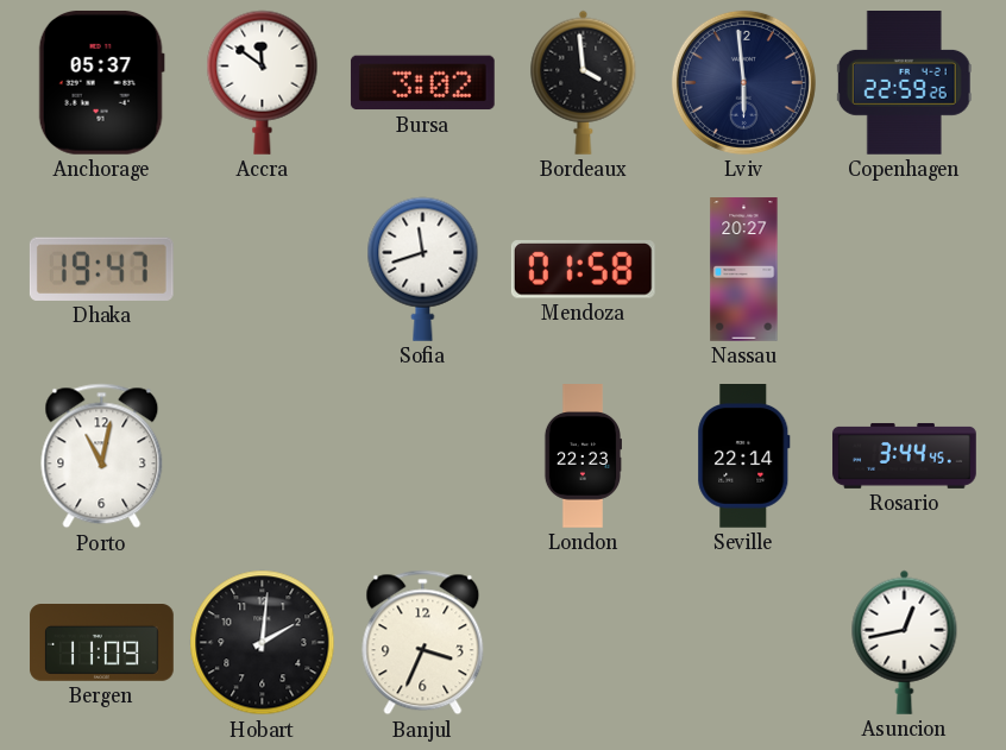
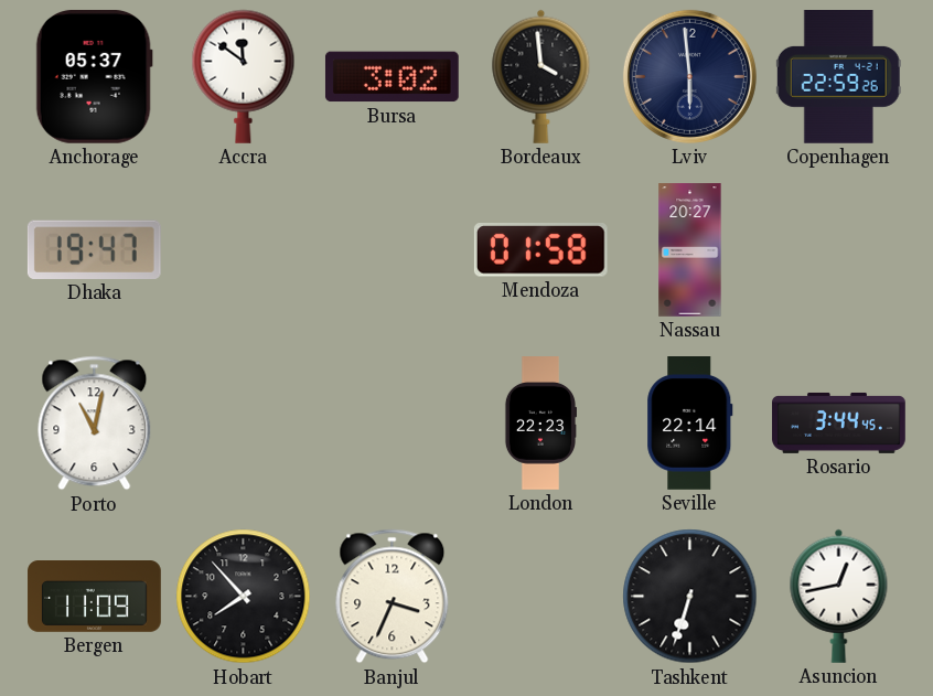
Sofia: 11:42 -> none
Hobart: 2:01 -> 7:53
Tashkent: none -> 6:33
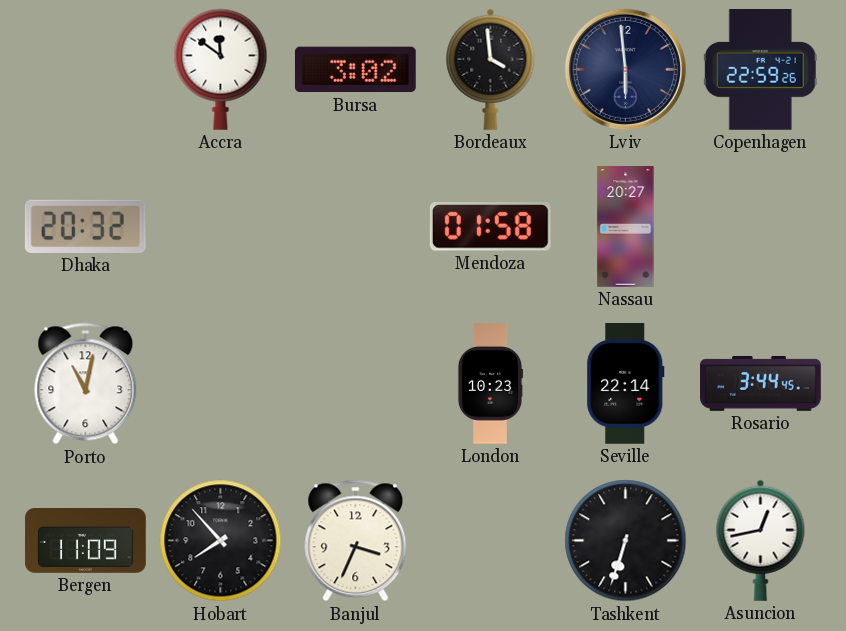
Anchorage: 05:37 -> none
Dhaka: 19:47 -> 20:32
London: 22:23 -> 10:23
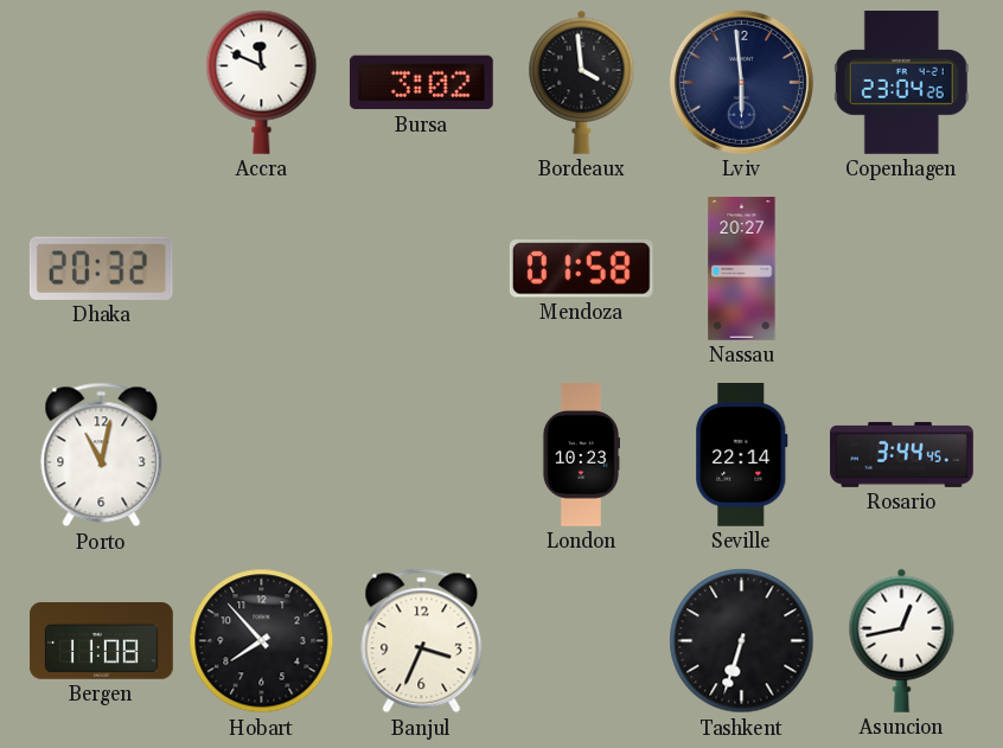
Accra: 11:51 -> 11:49
Copenhagen: 22:59 -> 23:04
Bergen: 11:09 -> 11:08
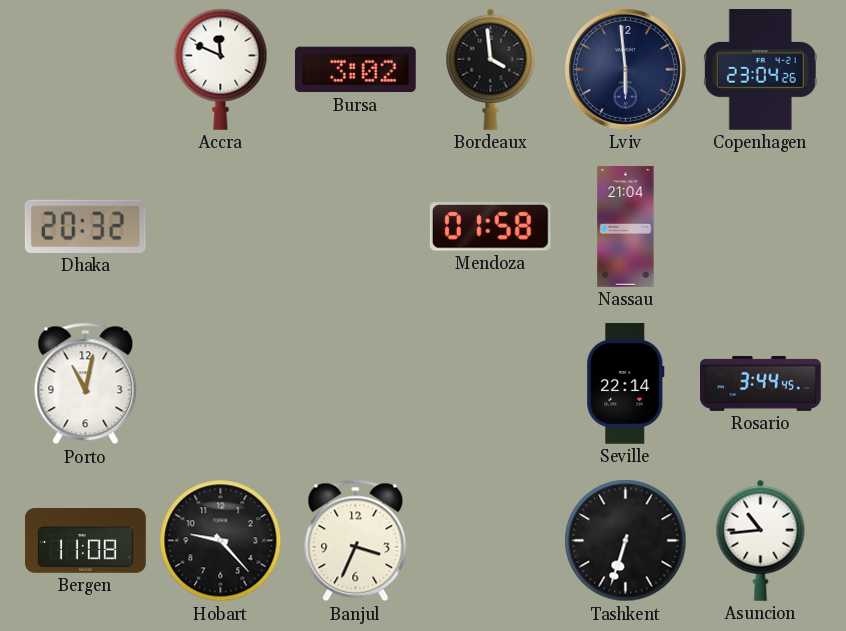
Nassau: 20:27 -> 21:04
London: 10:23 -> none
Hobart: 7:53 -> 9:23
Asuncion: 12:43 -> 10:44
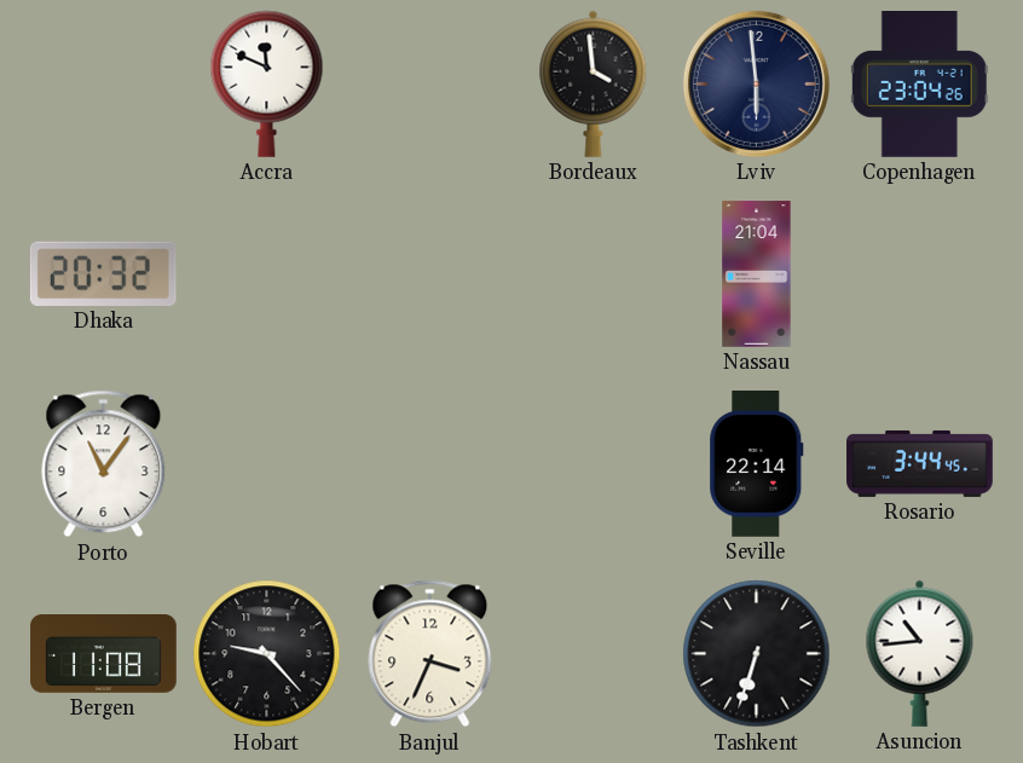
Bursa: 3:02 -> none
Mendoza: 01:58 -> none
Porto: 11:02 -> 11:06
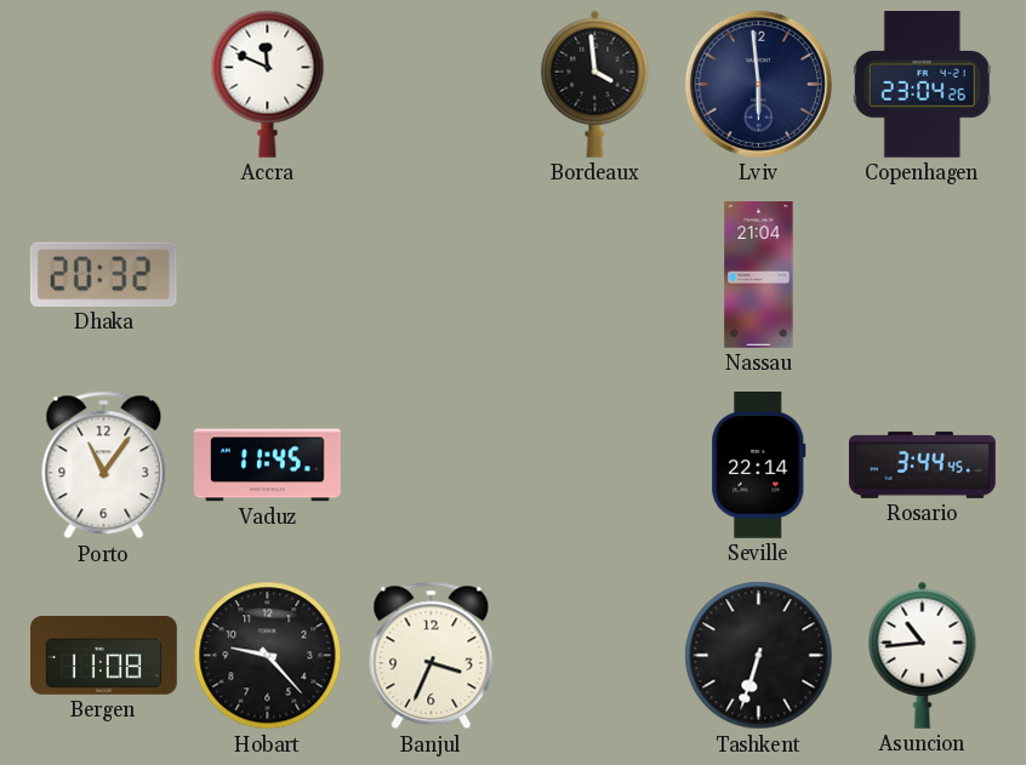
Vaduz: none -> 11:45
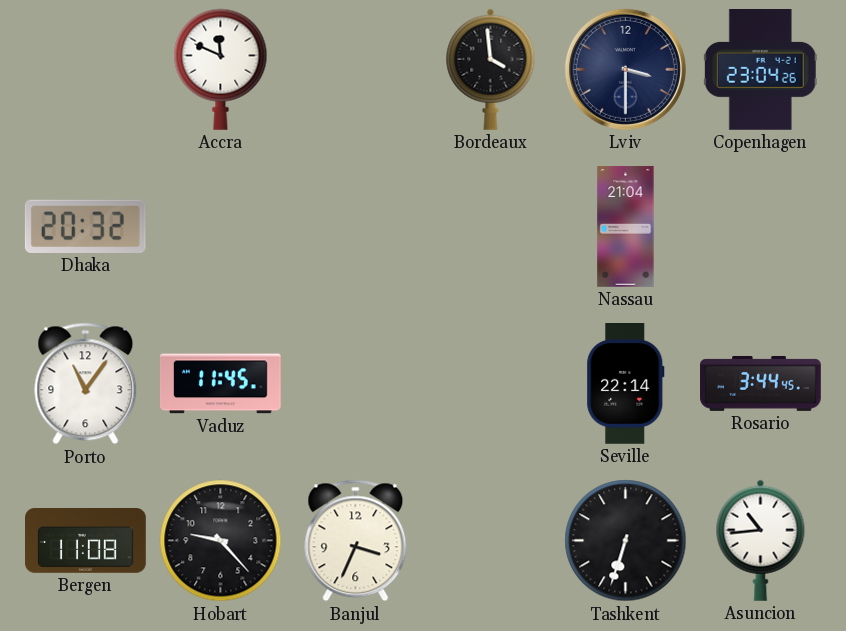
Lviv: 5:59 -> 3:30
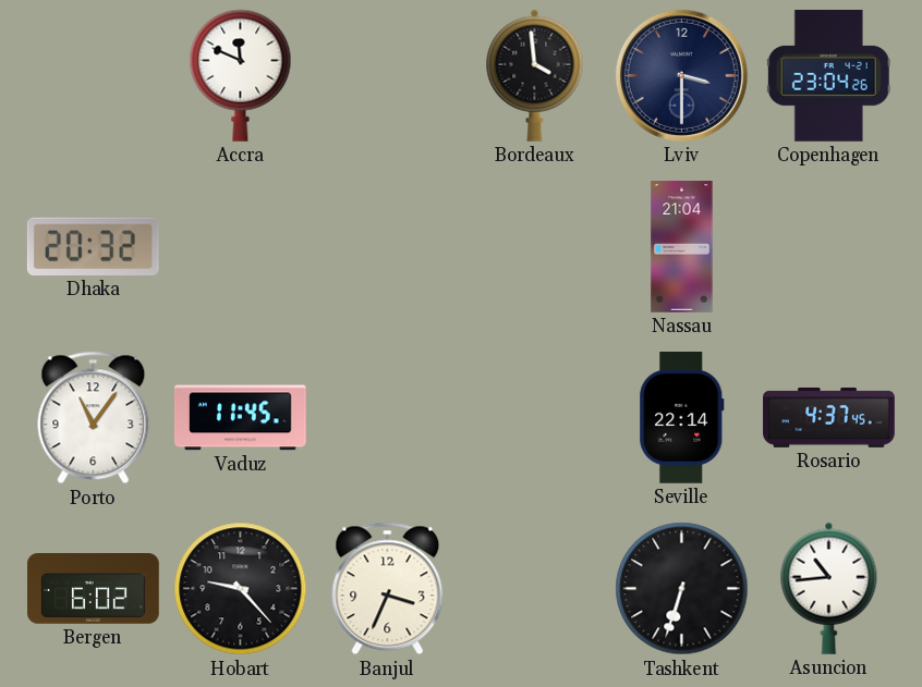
Rosario: 3:44 -> 4:37
Bergen: 11:08 -> 6:02
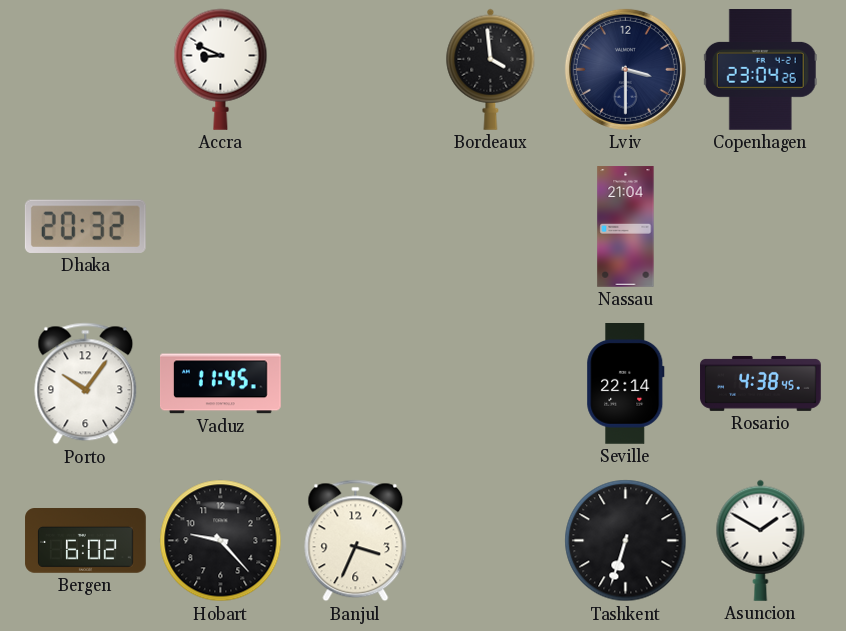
Accra: 11:49 -> 8:49
Porto: 11:06 -> 10:06
Rosario: 4:37 -> 4:38
Asuncion: 10:44 -> 1:50
